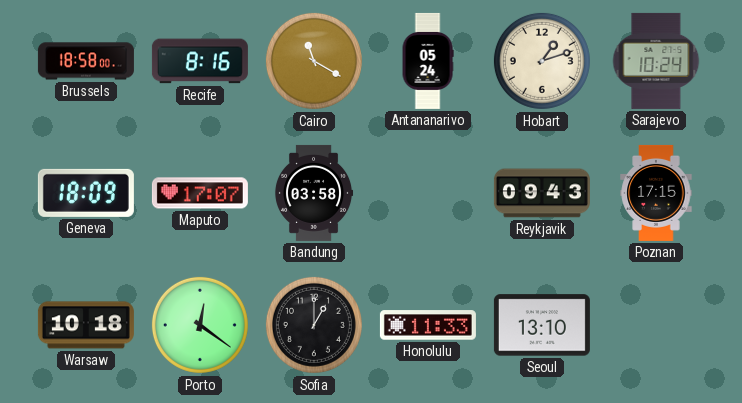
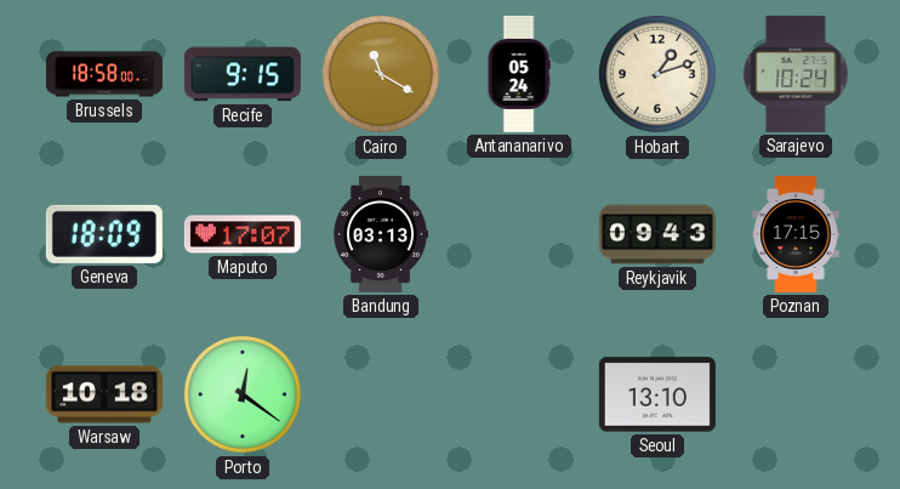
Recife: 8:16 -> 9:15
Bandung: 03:58 -> 03:13
Sofia: 1:00 -> none
Honolulu: 11:33 -> none
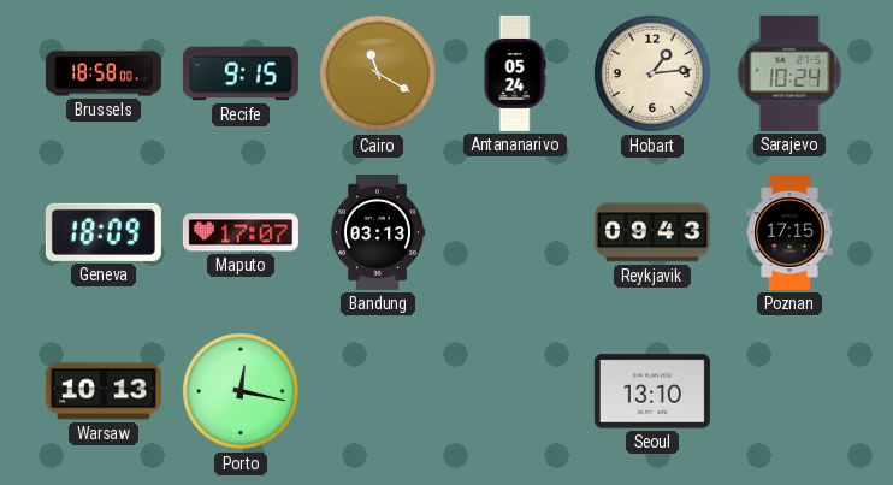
Hobart: 1:12 -> 1:14
Warsaw: 10:18 -> 10:13
Porto: 12:21 -> 12:17
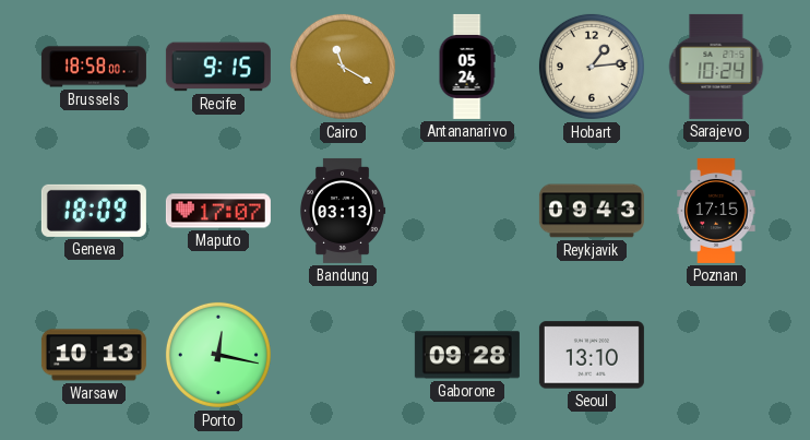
Gaborone: none -> 09:28
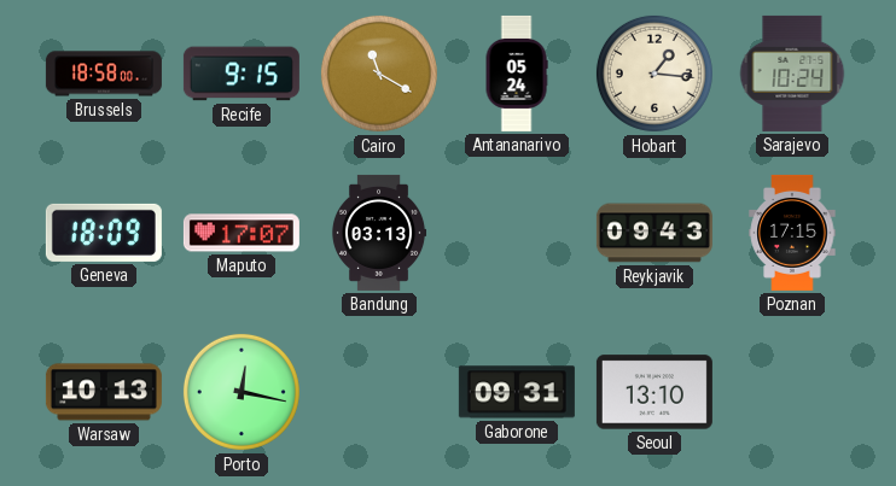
Hobart: 1:14 -> 1:16
Gaborone: 09:28 -> 09:31
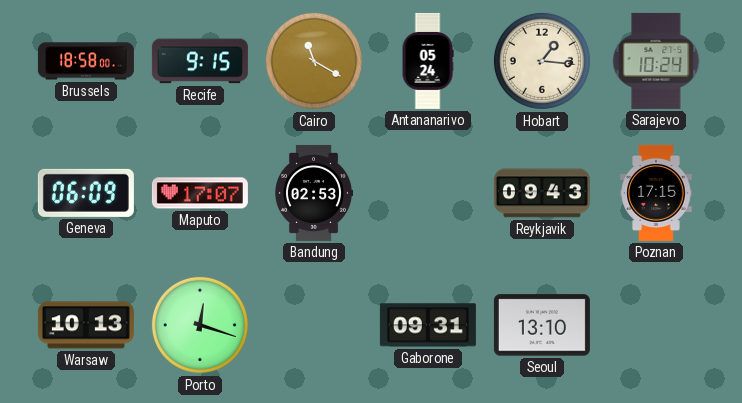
Geneva: 18:09 -> 06:09
Bandung: 03:13 -> 02:53
Porto: 12:17 -> 12:18
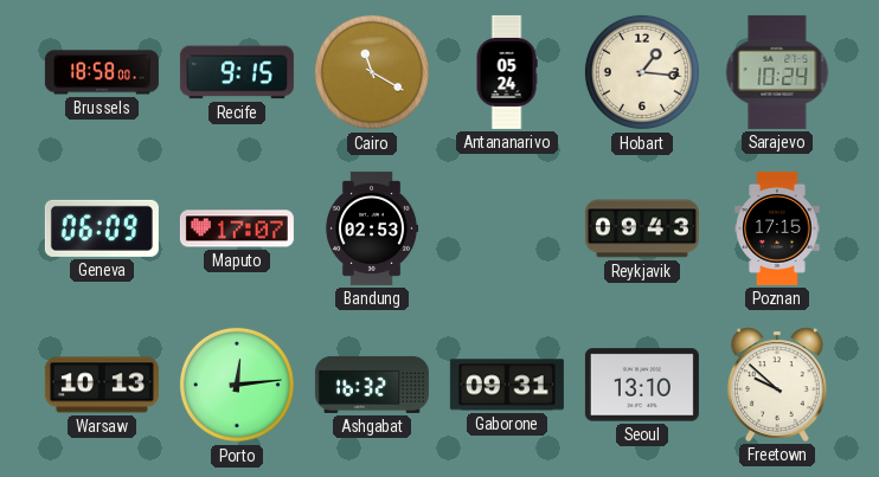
Porto: 12:18 -> 12:14
Ashgabat: none -> 16:32
Freetown: none -> 9:52
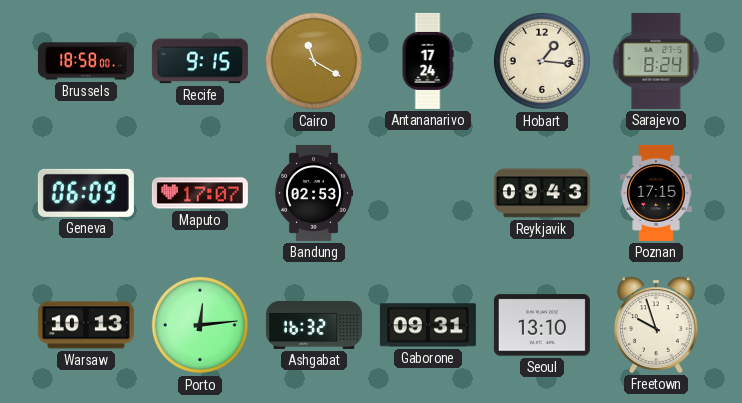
Antananarivo: 05:24 -> 17:24
Sarajevo: 10:24 -> 8:24
Freetown: 9:52 -> 9:57
